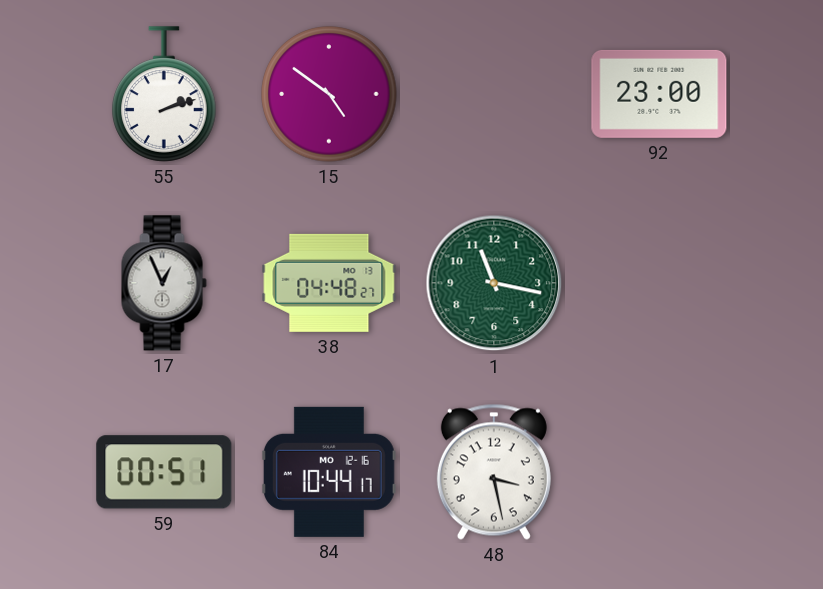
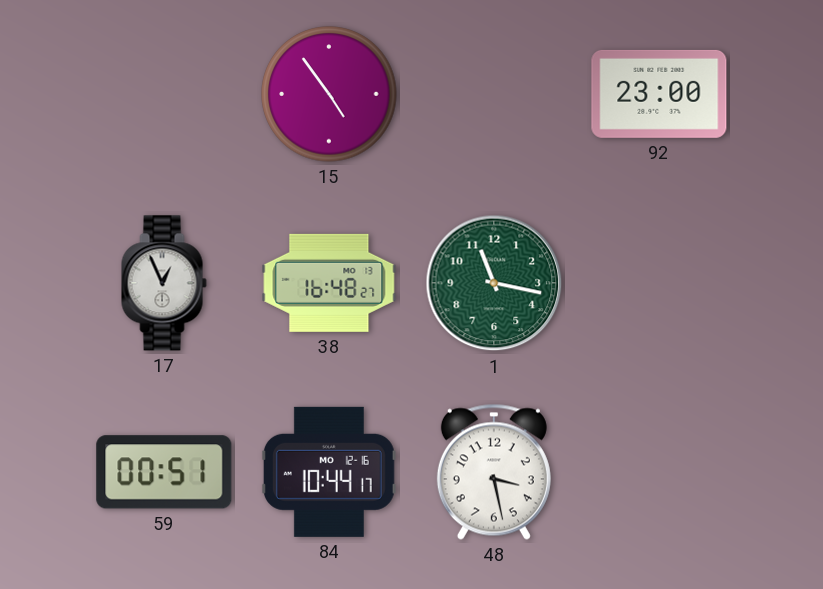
55: 2:12 -> none
15: 4:51 -> 4:54
38: 04:48 -> 16:48
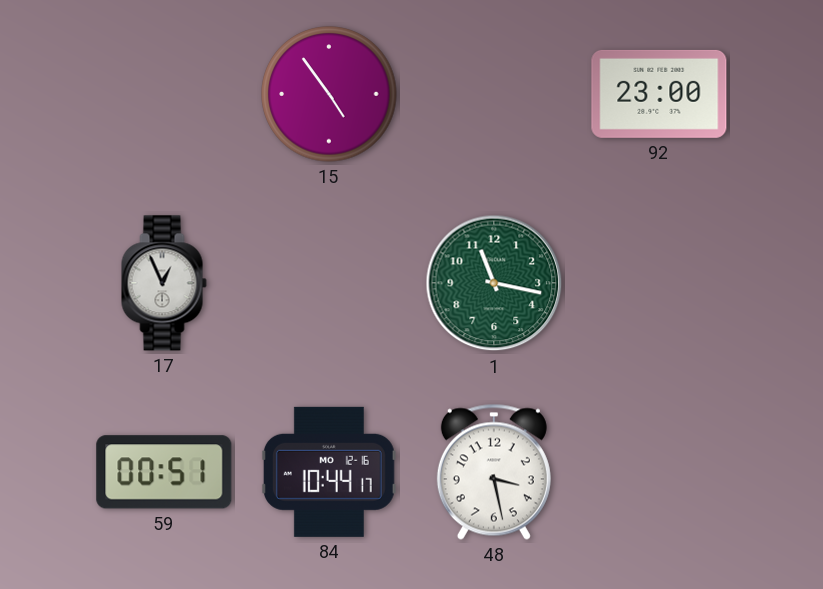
38: 16:48 -> none
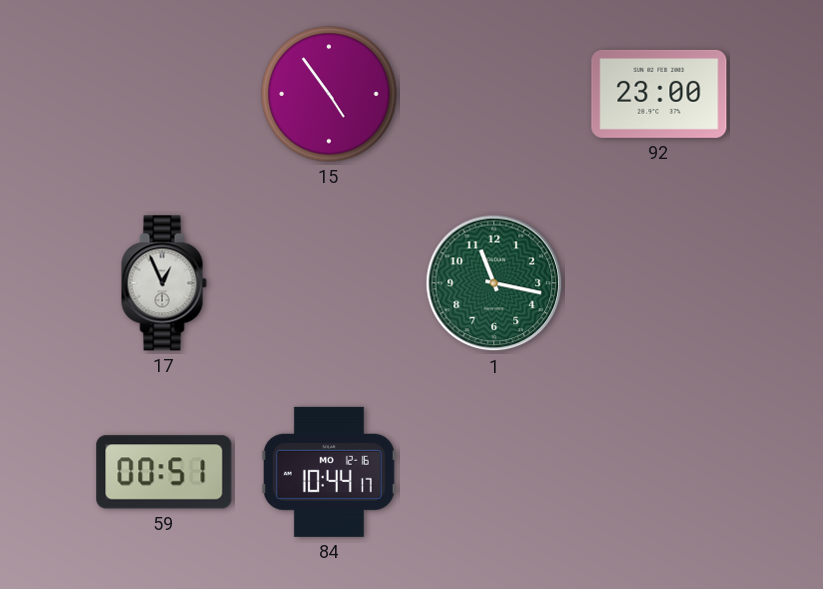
48: 3:28 -> none
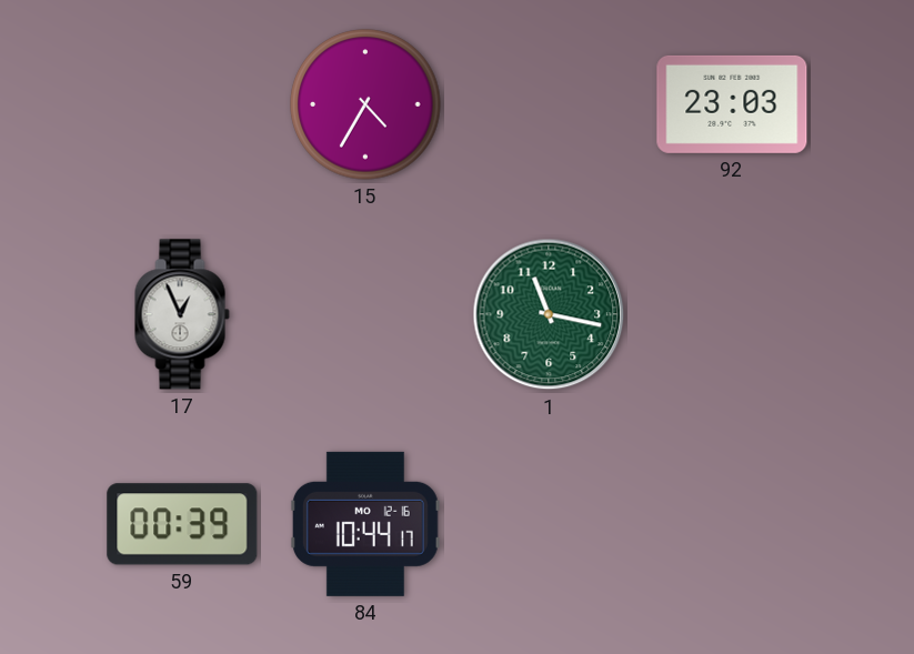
15: 4:54 -> 4:35
92: 23:00 -> 23:03
59: 00:51 -> 00:39
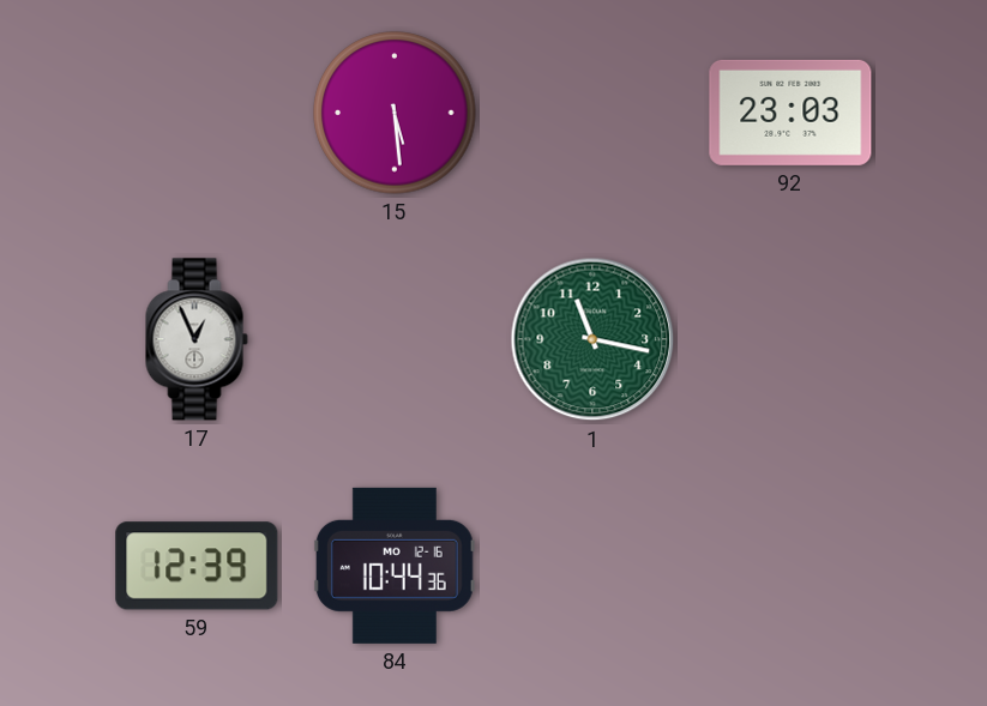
15: 4:35 -> 5:29
59: 00:39 -> 12:39
84: 10:44:17 -> 10:44:36
